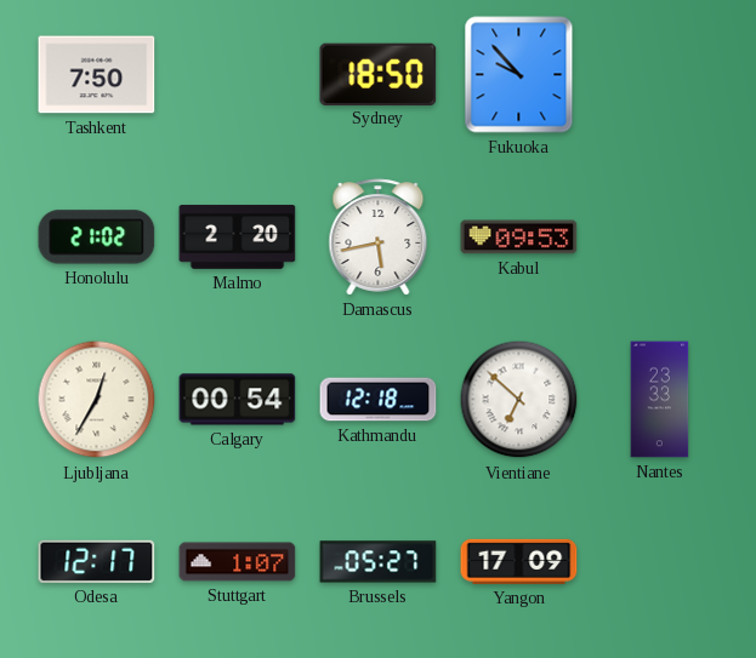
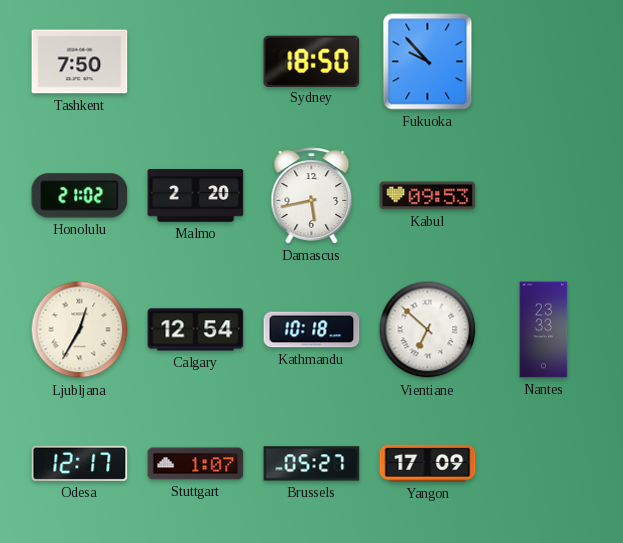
Calgary: 00:54 -> 12:54
Kathmandu: 12:18 -> 10:18
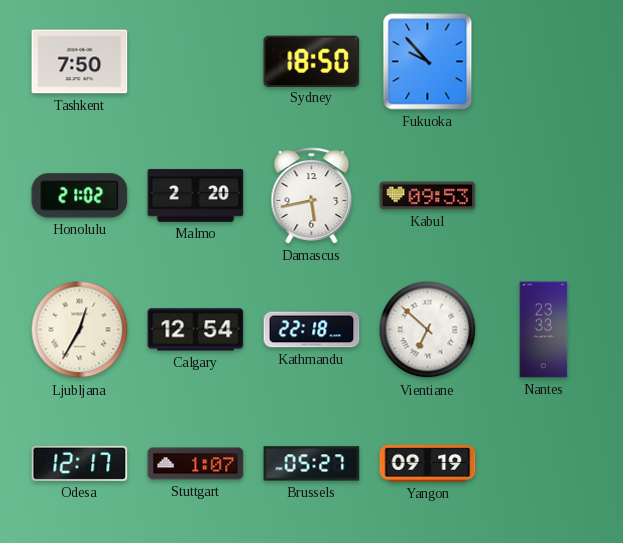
Kathmandu: 10:18 -> 22:18
Yangon: 17:09 -> 09:19
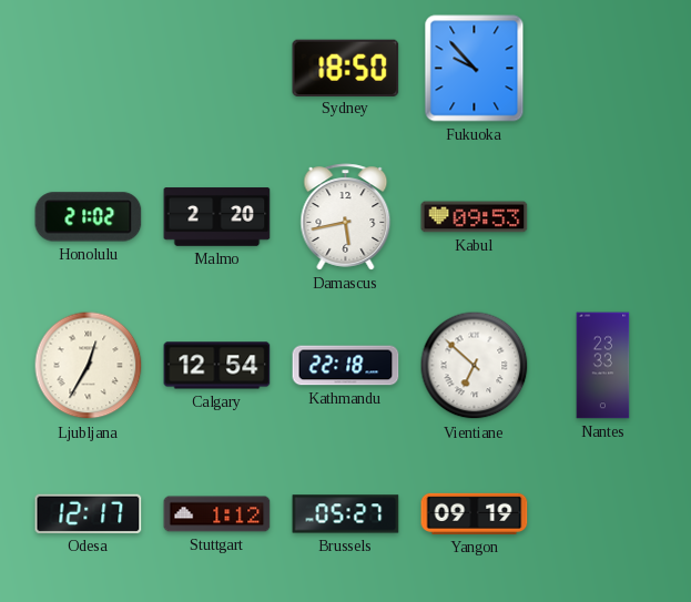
Tashkent: 7:50 -> none
Stuttgart: 1:07 -> 1:12
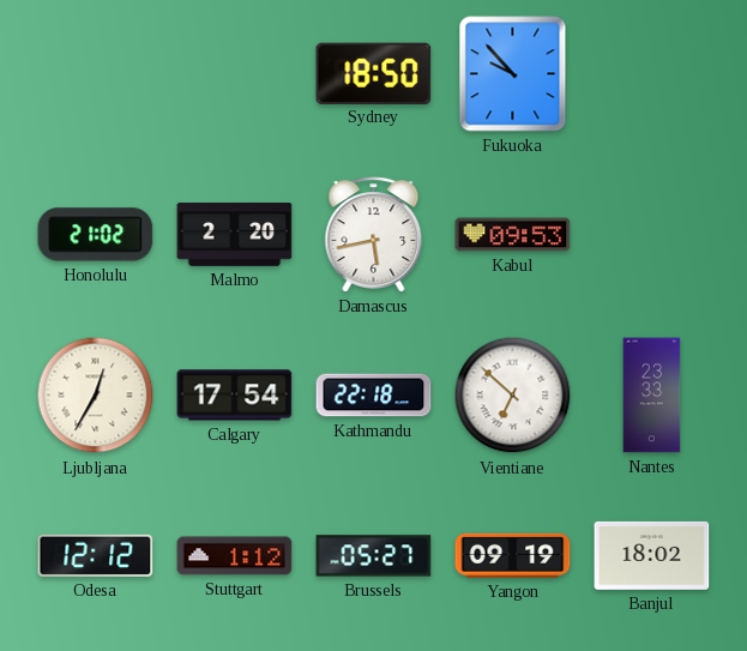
Calgary: 12:54 -> 17:54
Odesa: 12:17 -> 12:12
Banjul: none -> 18:02
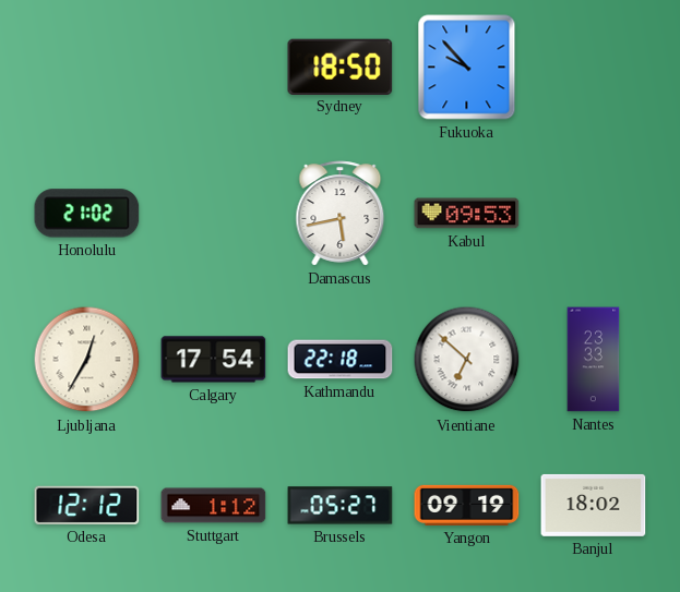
Malmo: 2:20 -> none
